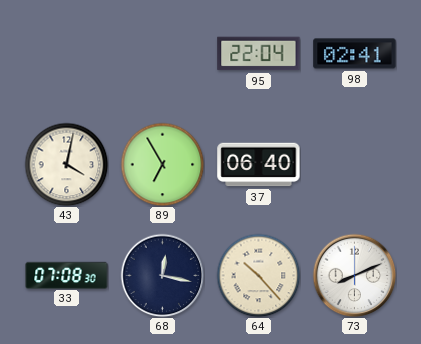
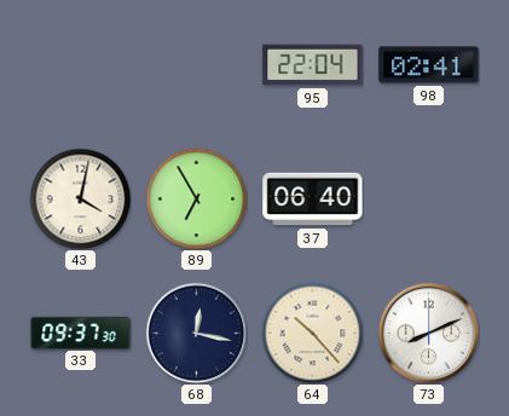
33: 07:08 -> 09:37
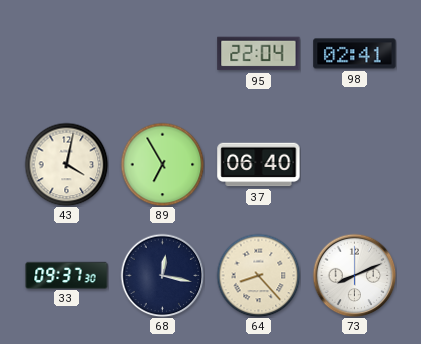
64: 10:23 -> 8:23
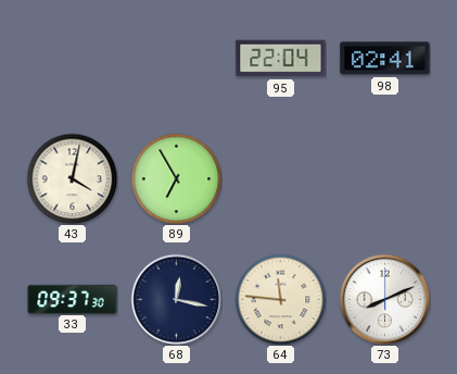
37: 06:40 -> none
64: 8:23 -> 11:46
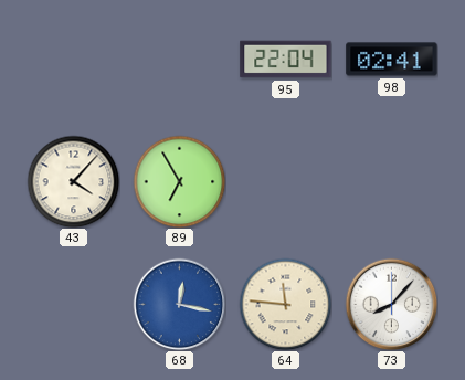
43: 4:02 -> 4:07
33: 09:37 -> none
68 dial: navy -> blue
73: 8:11 -> 8:07
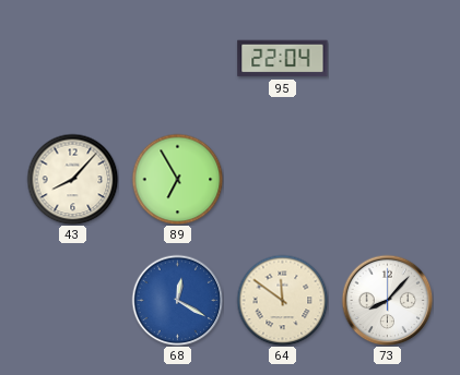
98: 02:41 -> none
43: 4:07 -> 8:07
68: 12:17 -> 12:20
64: 11:46 -> 11:51
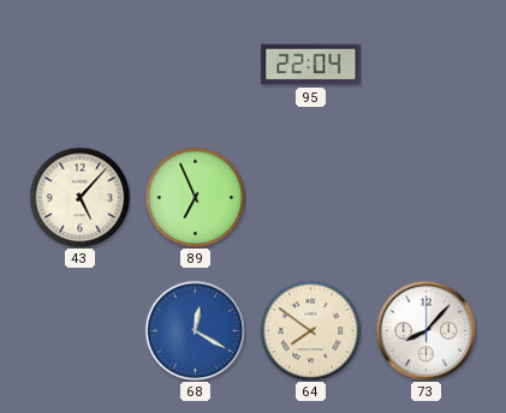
43: 8:07 -> 5:07
89: 6:55 -> 6:56
64: 11:51 -> 7:51
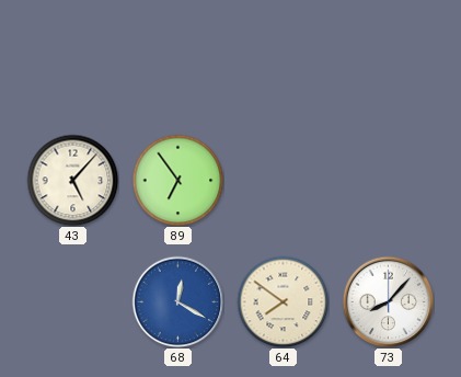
95: 22:04 -> none
89: 6:56 -> 6:54
